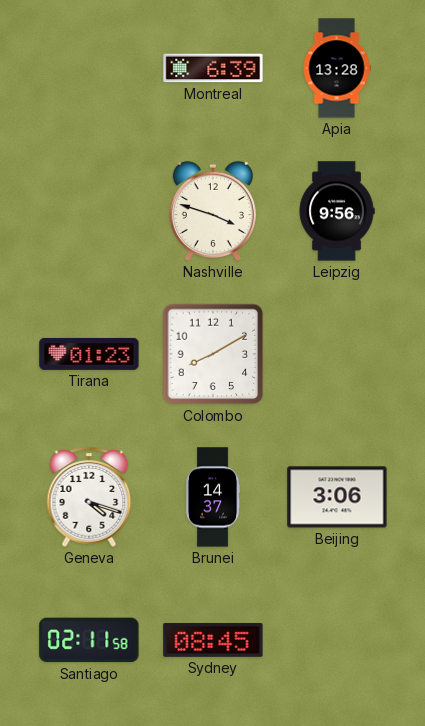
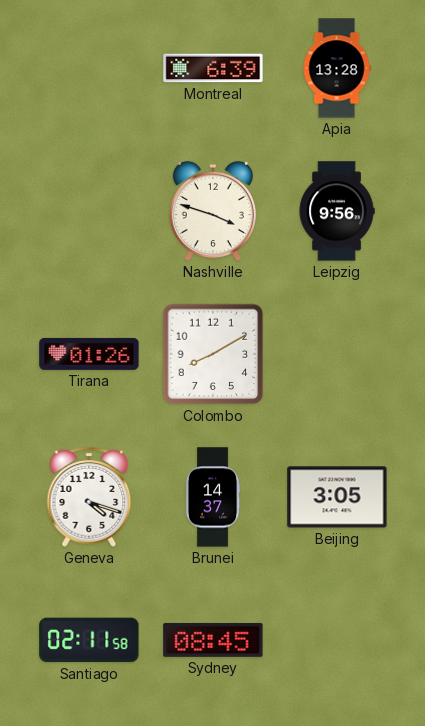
Tirana: 01:23 -> 01:26
Beijing: 3:06 -> 3:05
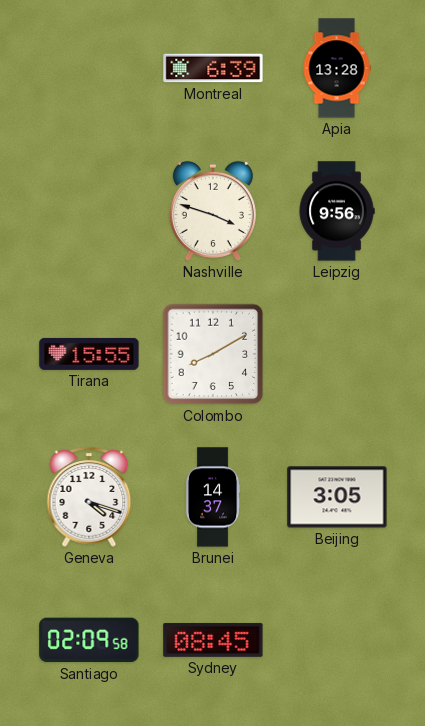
Tirana: 01:26 -> 15:55
Santiago: 02:11 -> 02:09
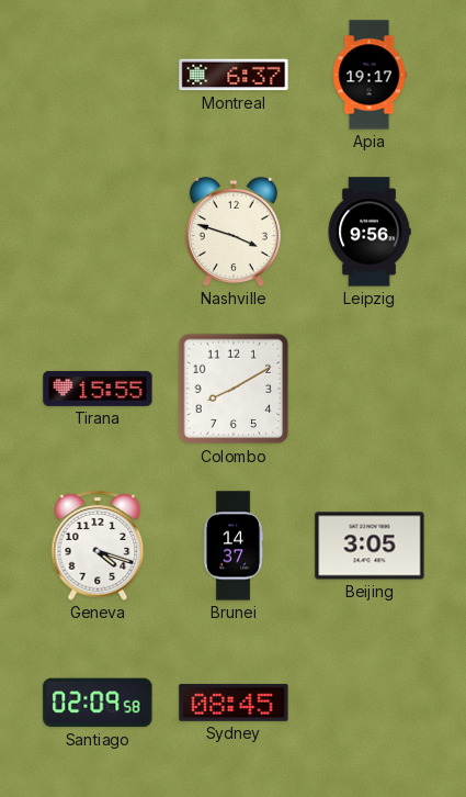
Montreal: 6:39 -> 6:37
Apia: 13:28 -> 19:17
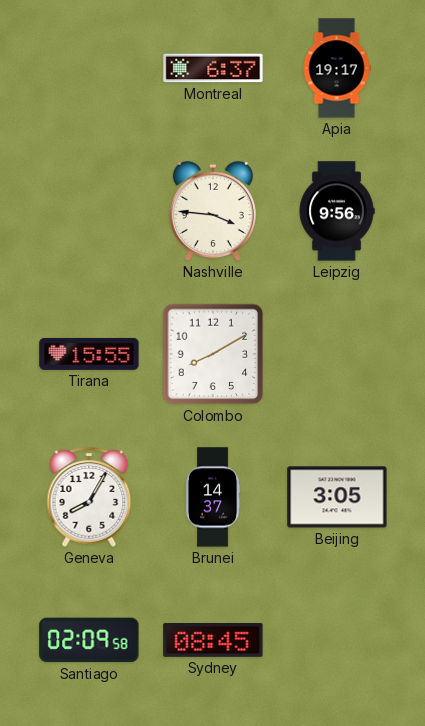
Nashville: 3:48 -> 3:46
Geneva: 4:18 -> 8:05
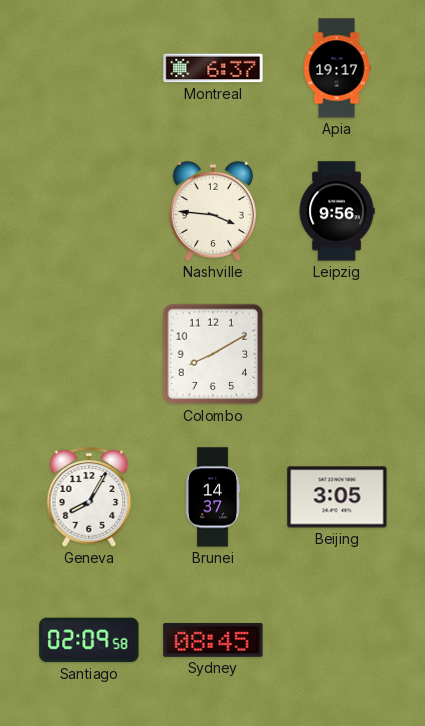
Tirana: 15:55 -> none
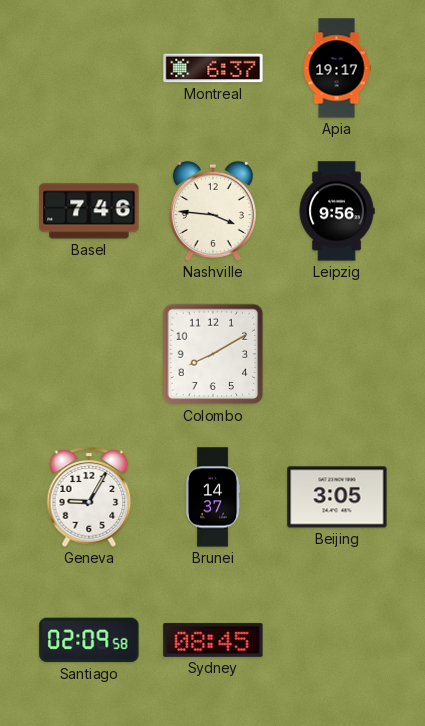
Basel: none -> 7:46
Geneva: 8:05 -> 9:05
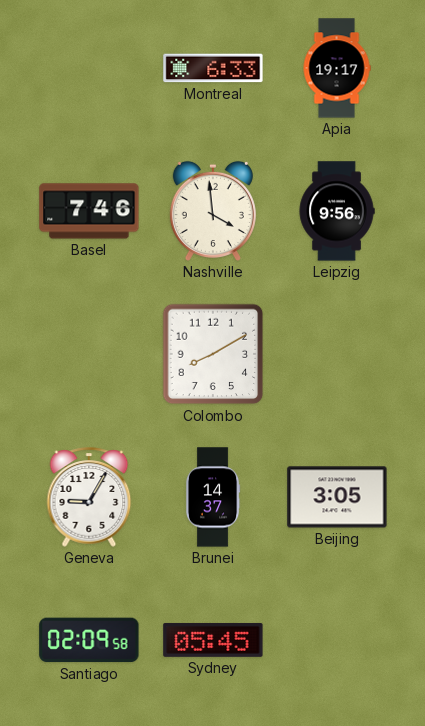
Montreal: 6:37 -> 6:33
Nashville: 3:46 -> 3:59
Sydney: 08:45 -> 05:45
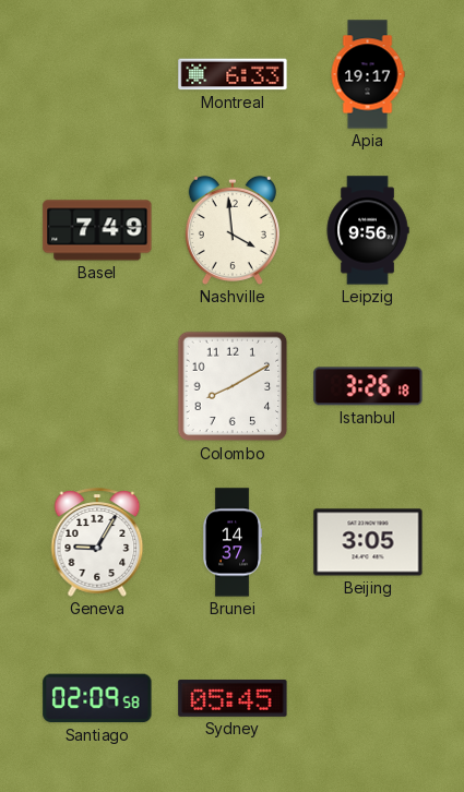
Basel: 7:46 -> 7:49
Istanbul: none -> 3:26
